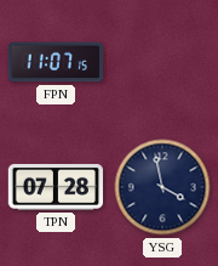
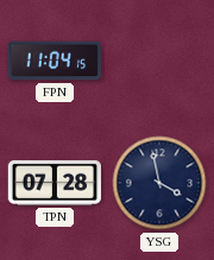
FPN: 11:07 -> 11:04
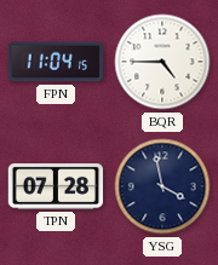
BQR: none -> 4:45
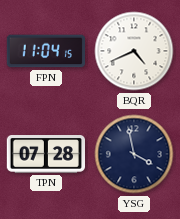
BQR: 4:45 -> 4:41
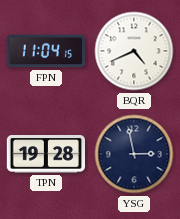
TPN: 07:28 -> 19:28
YSG: 3:58 -> 2:58
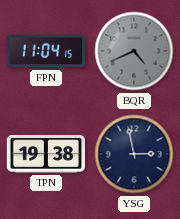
BQR dial: white -> grey
TPN: 19:28 -> 19:38
